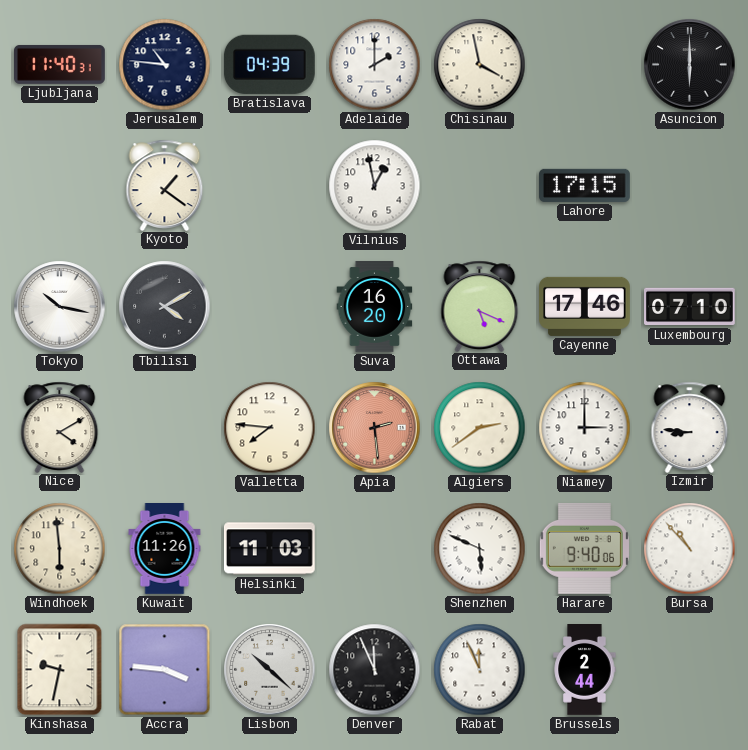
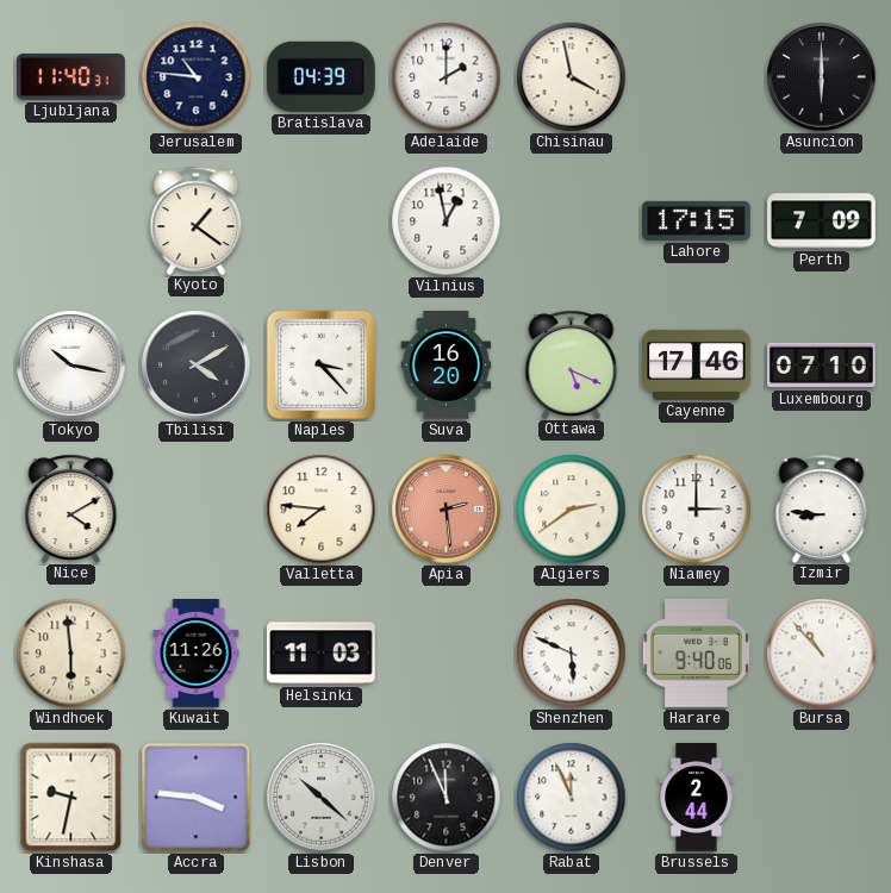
Perth: none -> 7:09
Naples: none -> 3:23
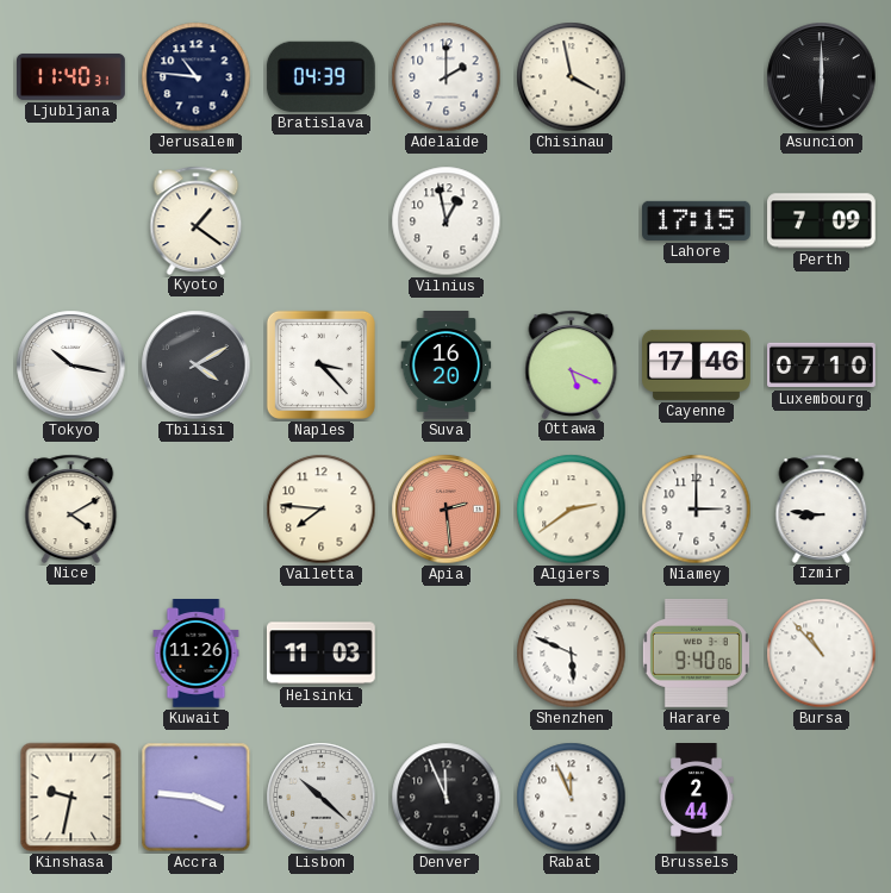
Windhoek: 5:59 -> none
